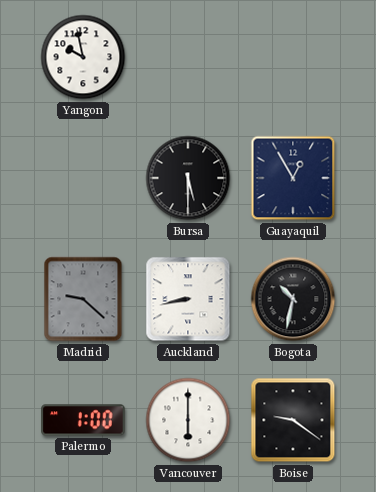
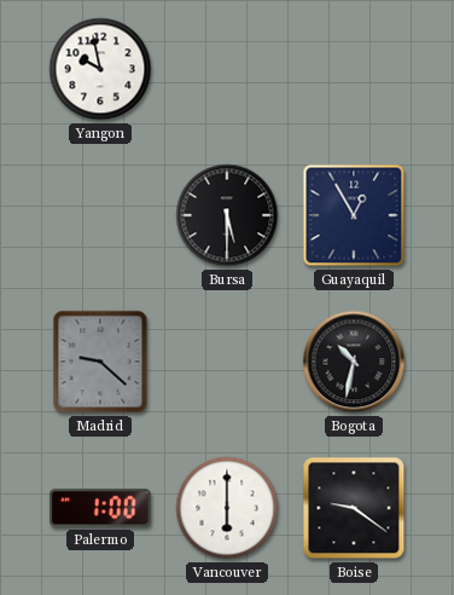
Auckland: 8:43 -> none
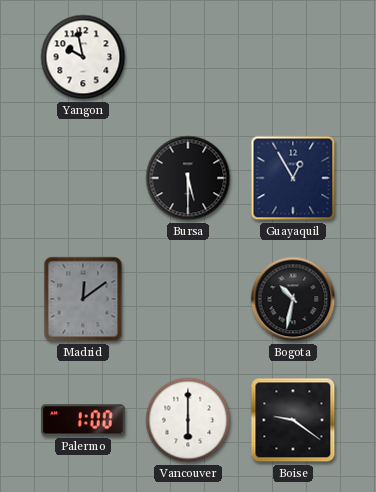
Madrid: 9:22 -> 12:09
